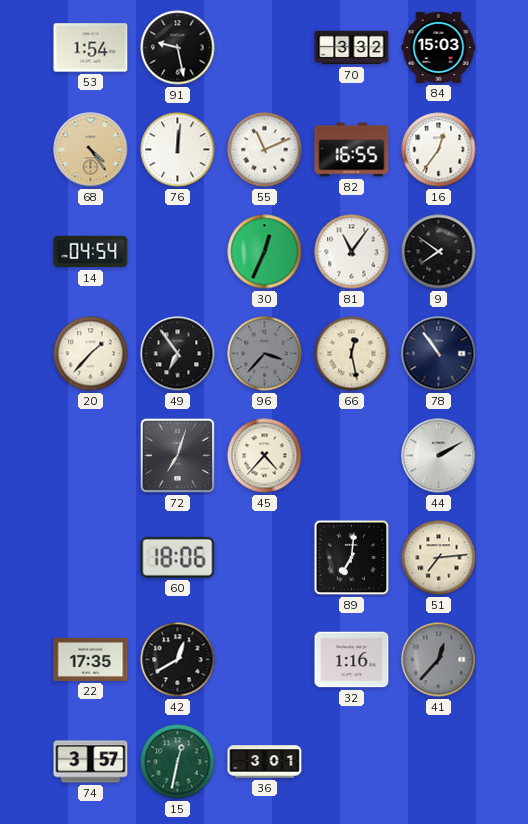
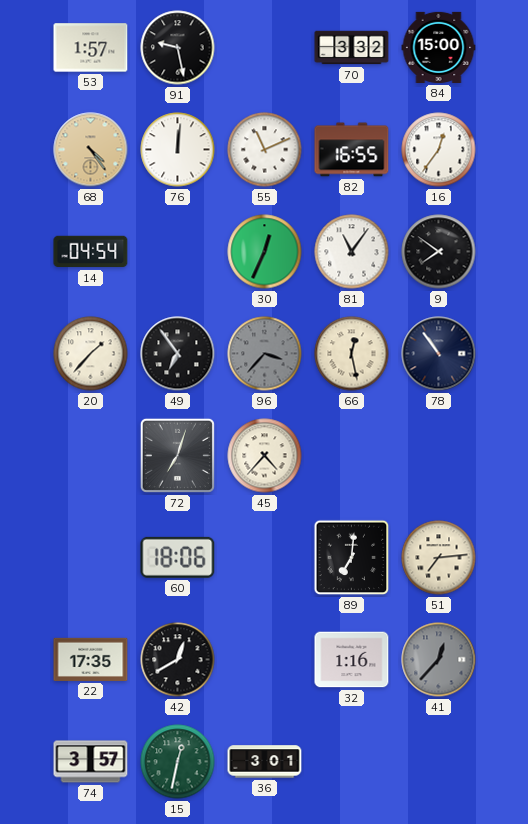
53: 1:54 -> 1:57
84: 15:03 -> 15:00
44: 2:10 -> none
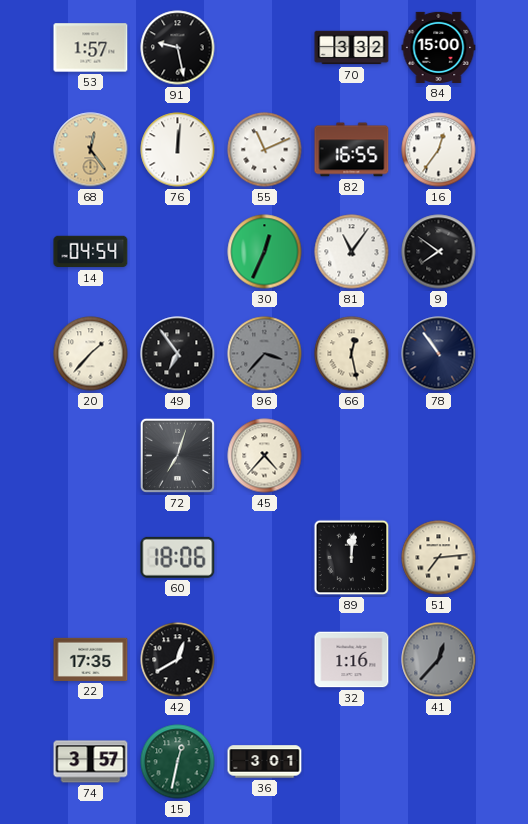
68: 4:24 -> 12:24
89: 7:01 -> 12:01
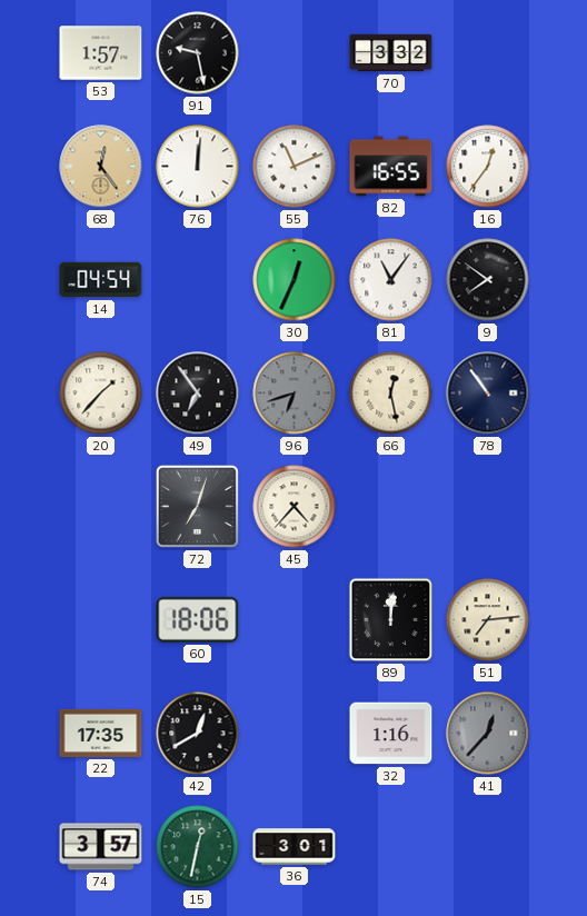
84: 15:00 -> none
96: 3:37 -> 6:42
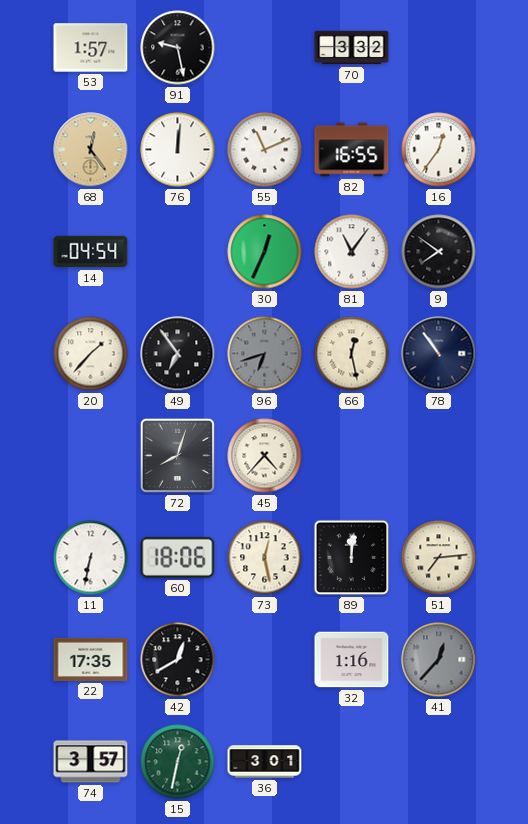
72: 7:03 -> 8:03
11: none -> 6:32
73: none -> 12:28
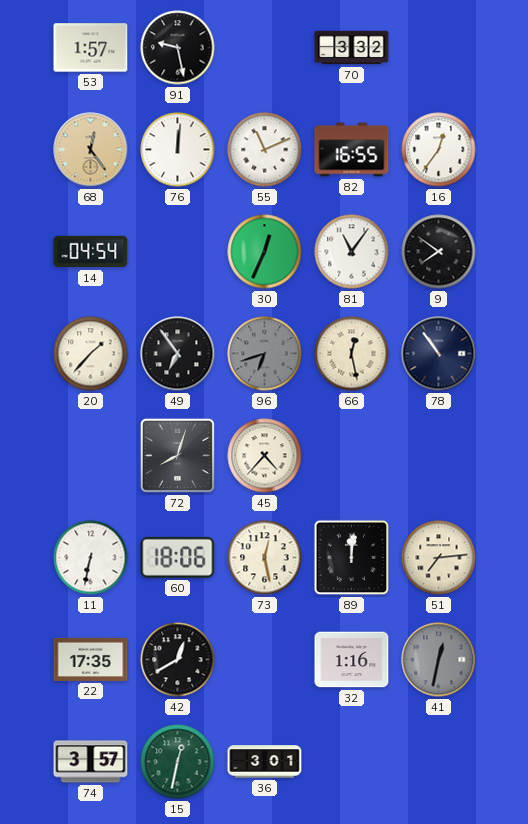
41: 12:37 -> 12:32
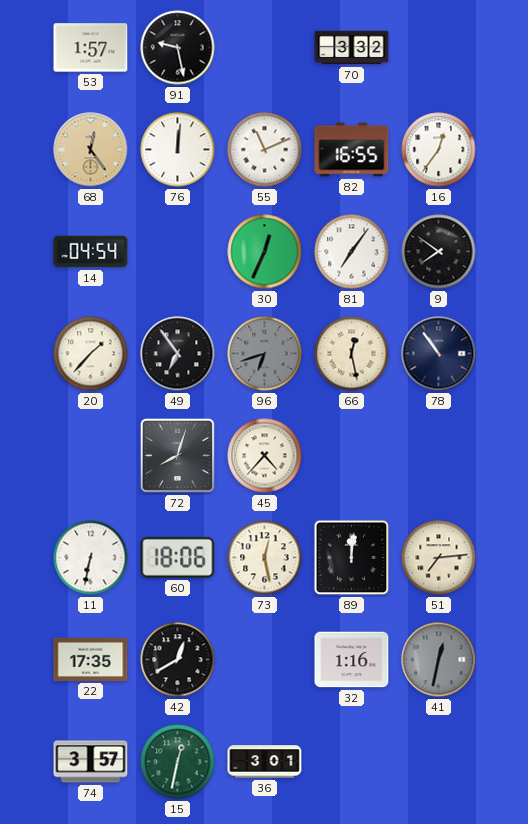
81: 11:06 -> 7:06
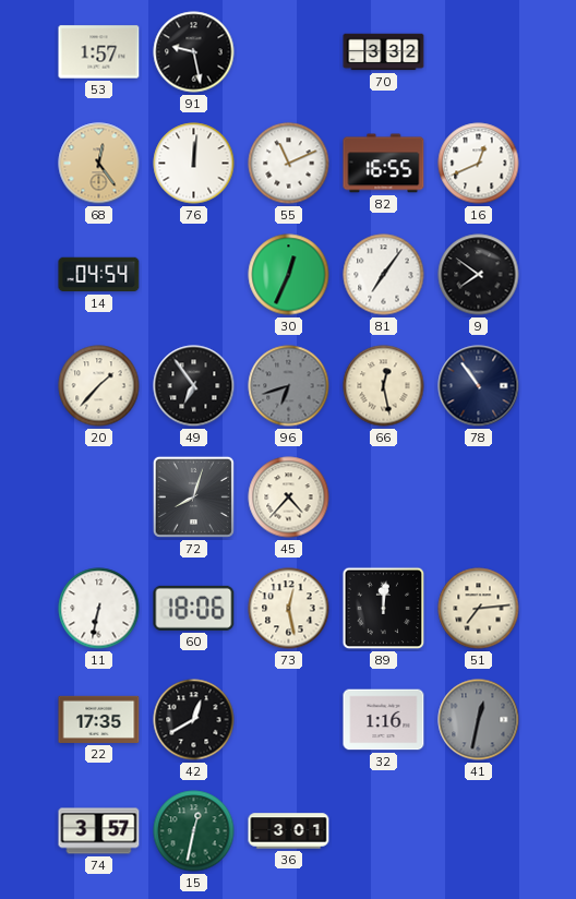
16: 12:36 -> 12:41
